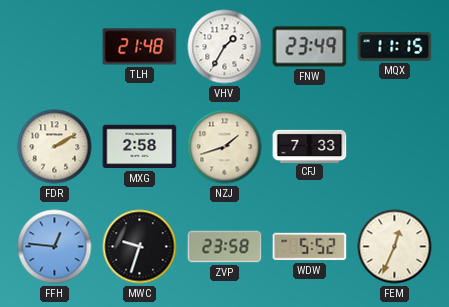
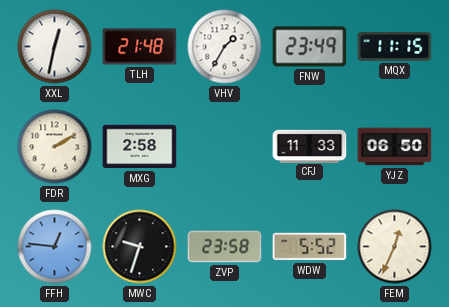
XXL: none -> 12:32
NZJ: 1:42 -> none
CFJ: 7:33 -> 11:33
YJZ: none -> 06:50
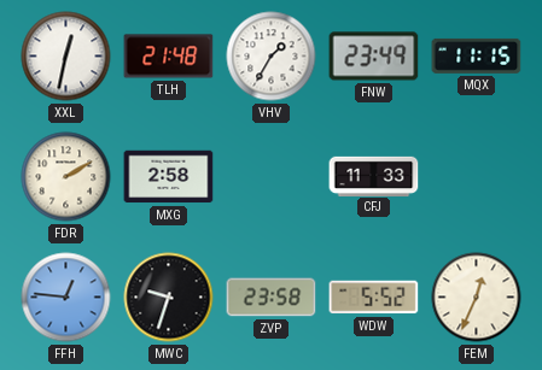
YJZ: 06:50 -> none
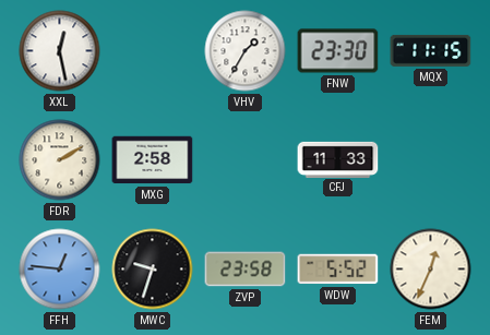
XXL: 12:32 -> 12:28
TLH: 21:48 -> none
FNW: 23:49 -> 23:30
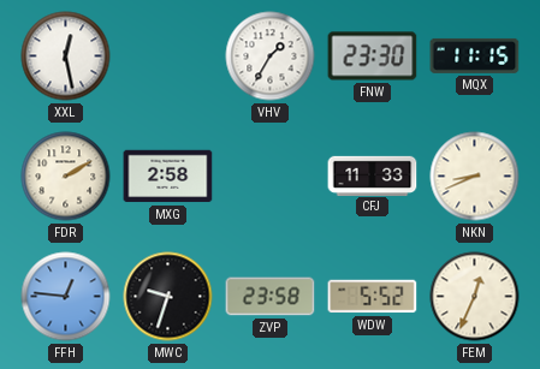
NKN: none -> 8:41
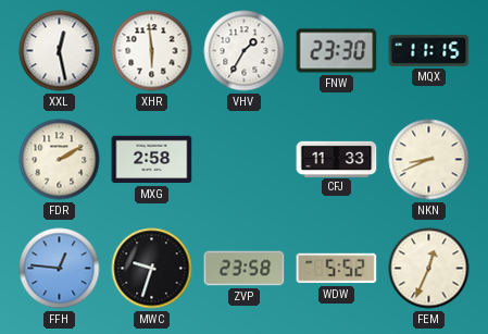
XHR: none -> 5:59
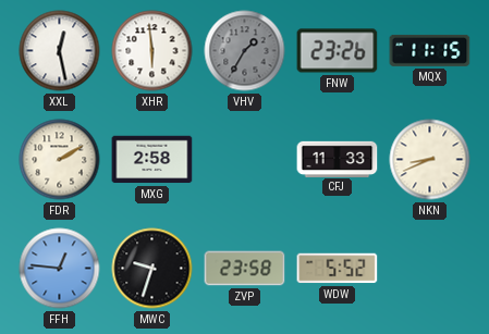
VHV dial: white -> grey
FNW: 23:30 -> 23:26
FEM: 12:34 -> none
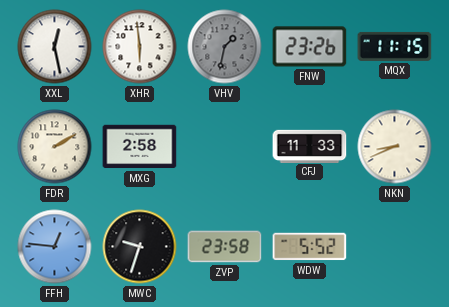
VHV: 1:35 -> 1:32
